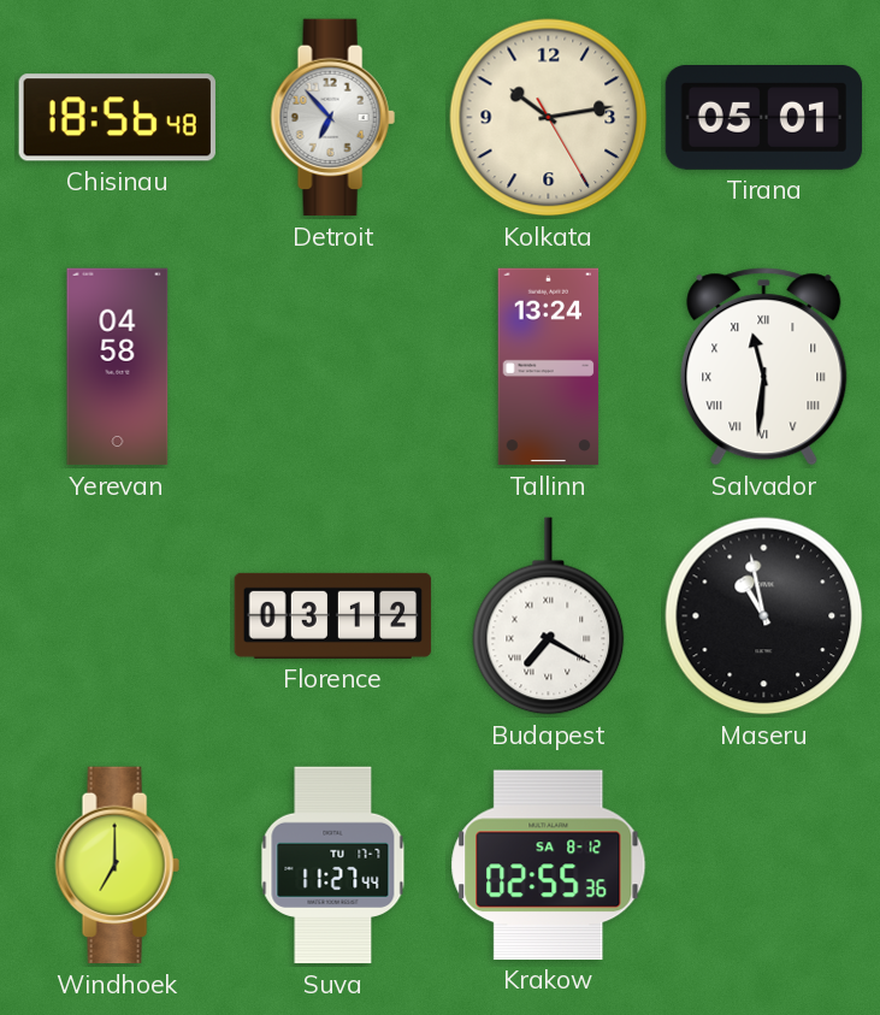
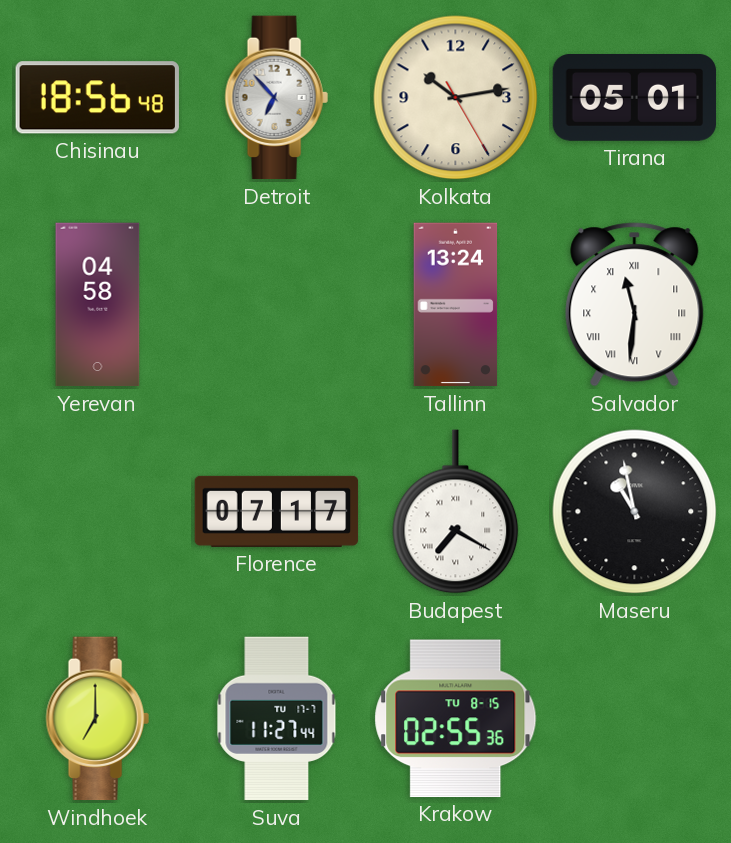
Florence: 03:12 -> 07:17
Krakow date: SA 8-12 -> TU 8-15
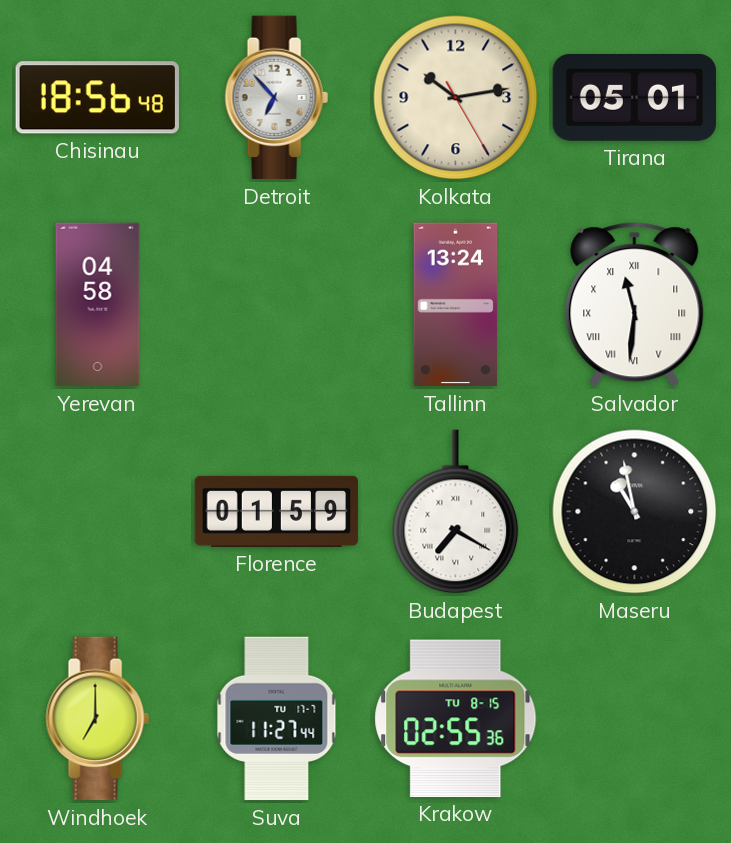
Florence: 07:17 -> 01:59
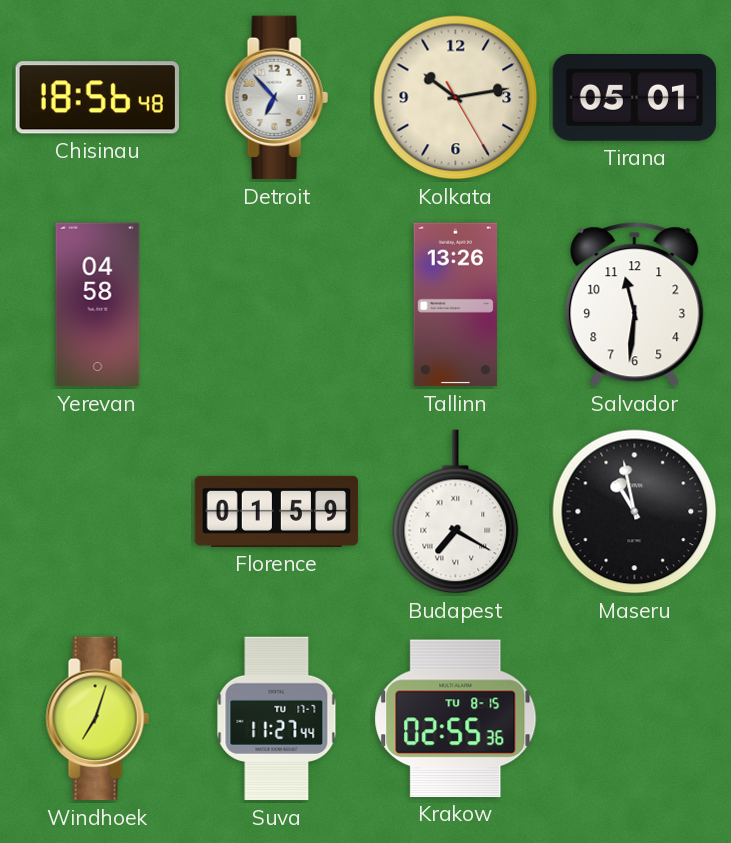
Tallinn: 13:24 -> 13:26
Salvador numerals: Roman -> Arabic
Windhoek: 7:00 -> 7:03
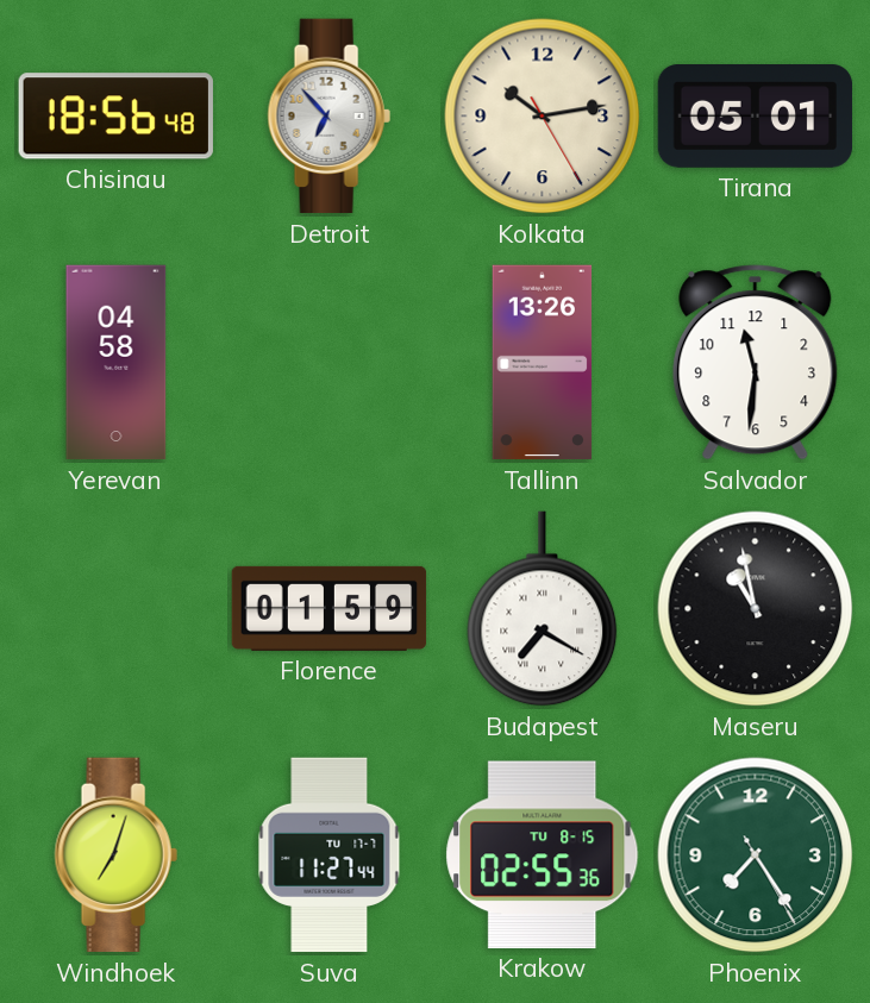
Phoenix: none -> 7:24
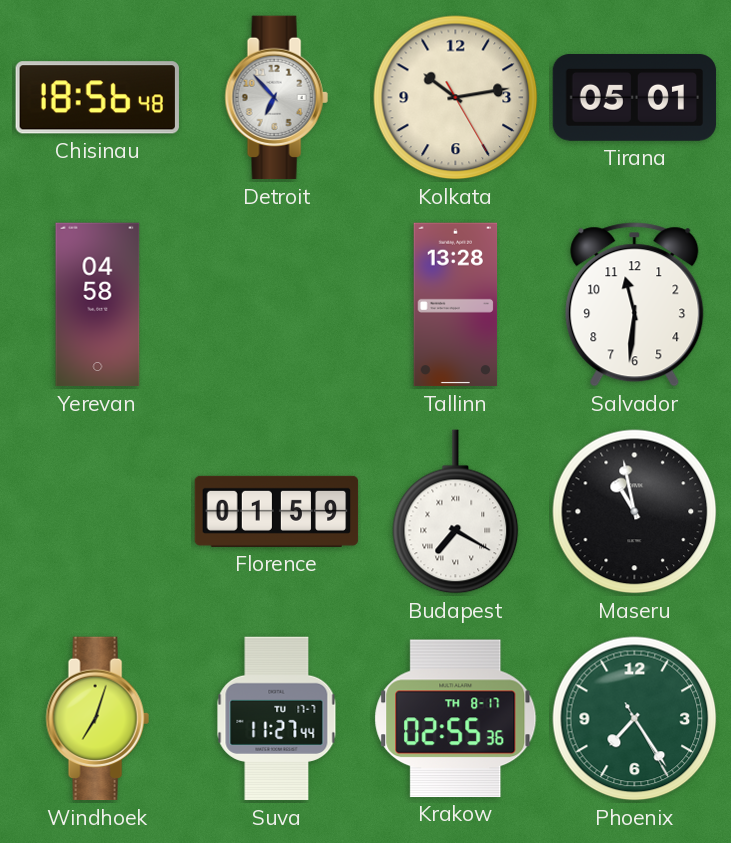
Tallinn: 13:26 -> 13:28
Krakow date: TU 8-15 -> TH 8-17
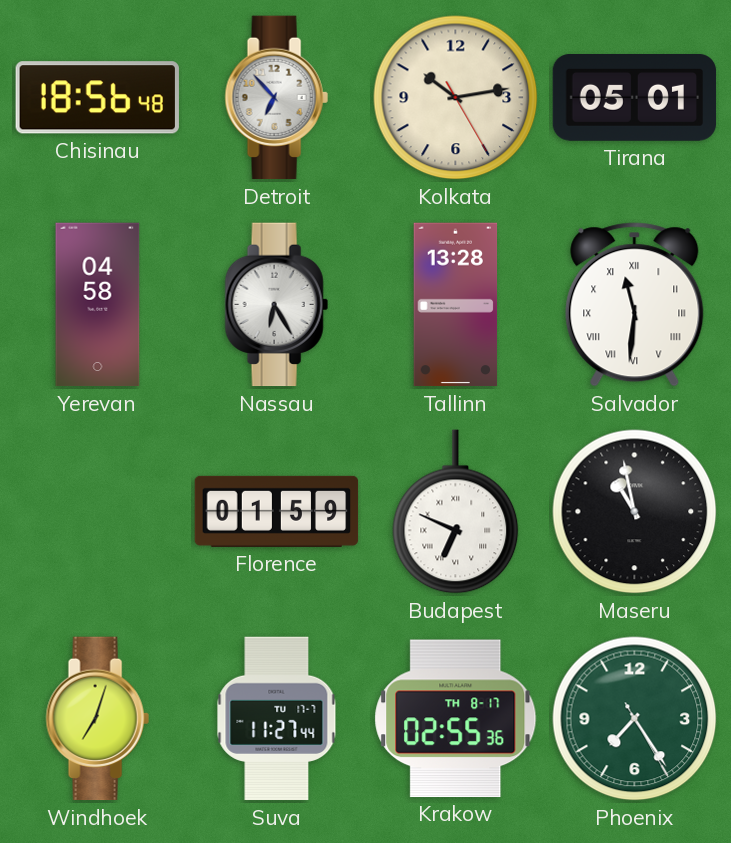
Nassau: none -> 6:25
Salvador numerals: Arabic -> Roman
Budapest: 7:20 -> 6:49
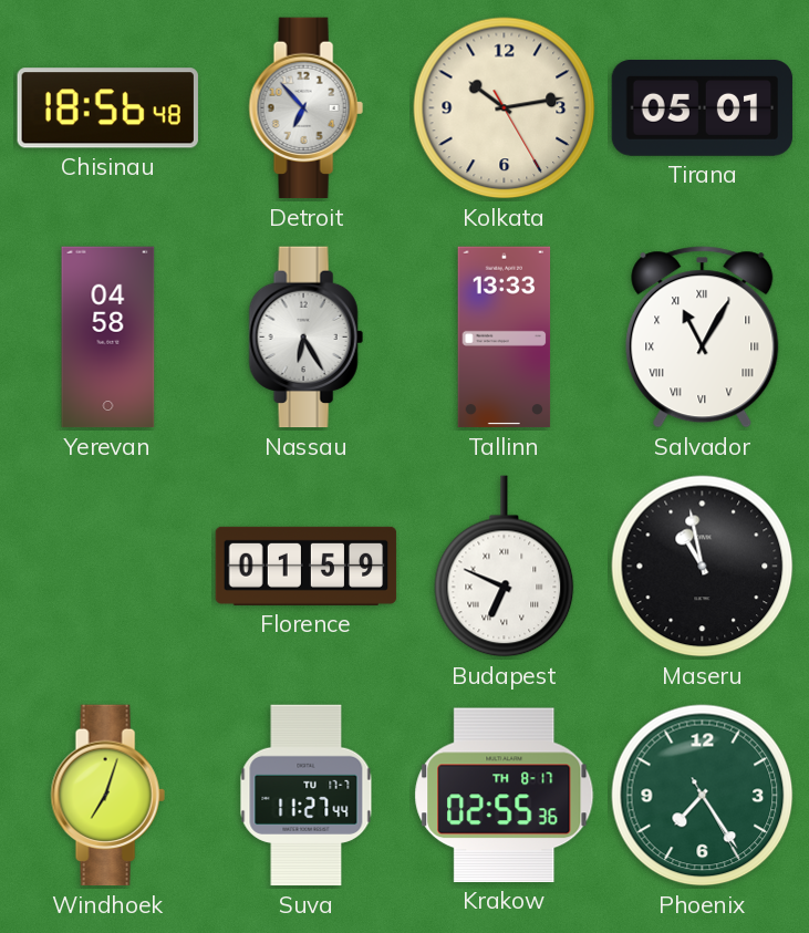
Tallinn: 13:28 -> 13:33
Salvador: 11:31 -> 11:05
